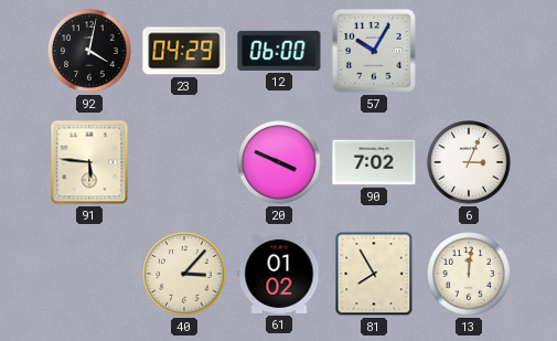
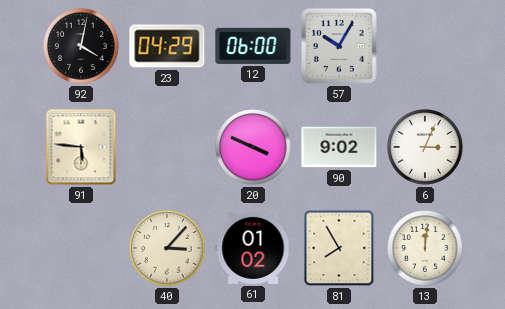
90: 7:02 -> 9:02
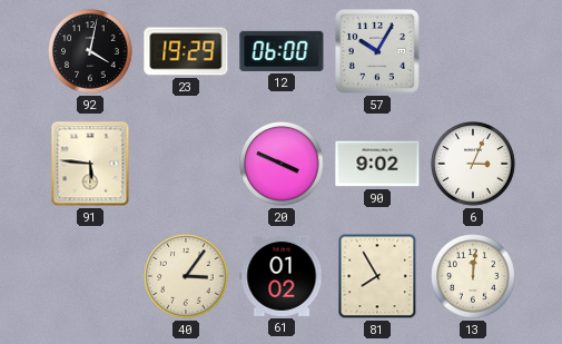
23: 04:29 -> 19:29
40: 3:07 -> 3:06
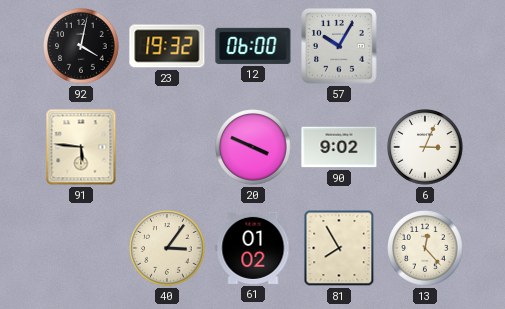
23: 19:29 -> 19:32
13: 12:01 -> 12:23
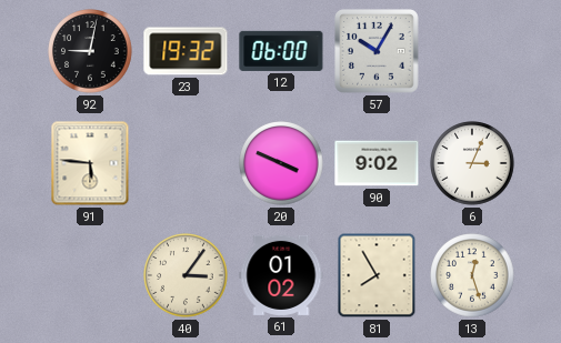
92: 4:02 -> 9:02
13: 12:23 -> 12:27
